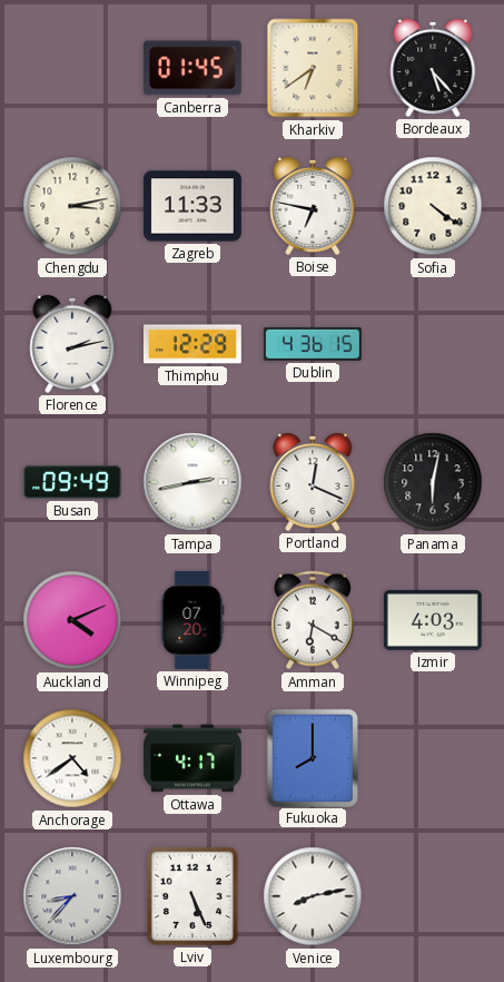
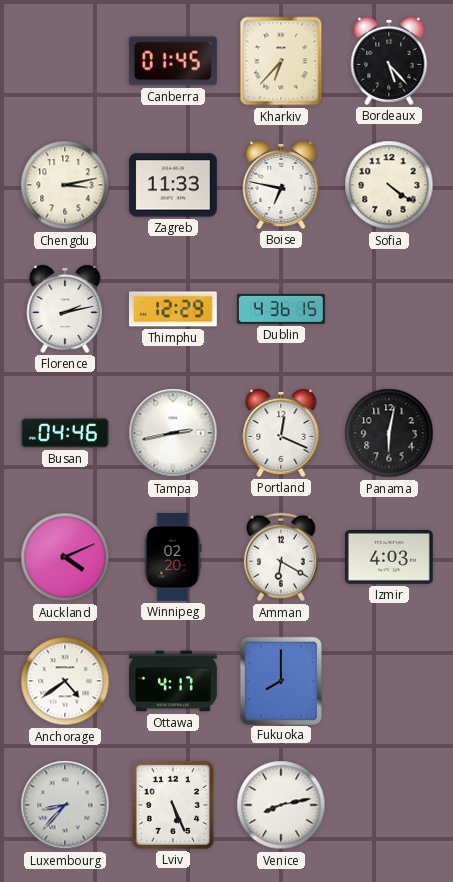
Kharkiv: 6:39 -> 6:37
Busan: 09:49 -> 04:46
Winnipeg: 07:20 -> 02:20
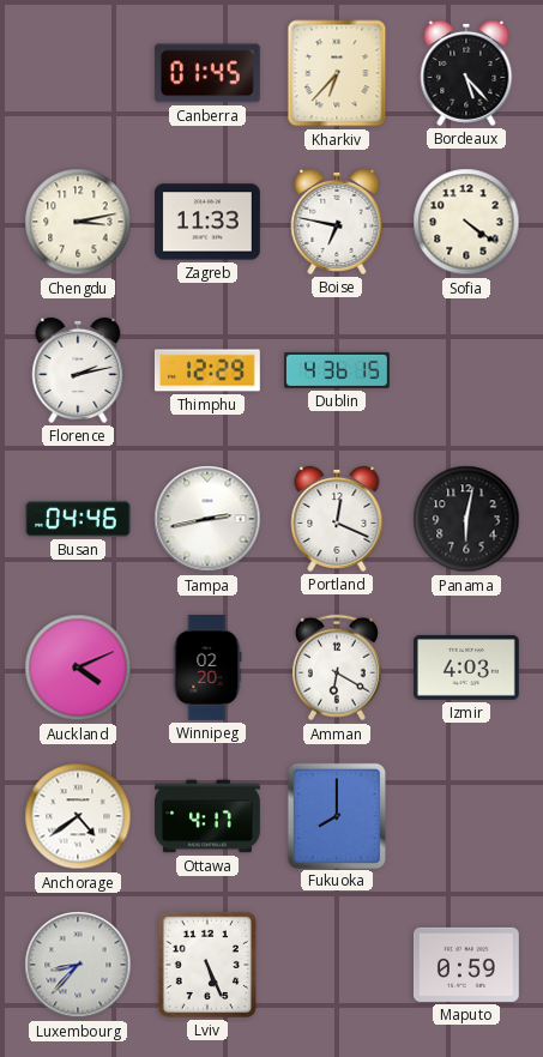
Venice: 8:13 -> none
Maputo: none -> 0:59
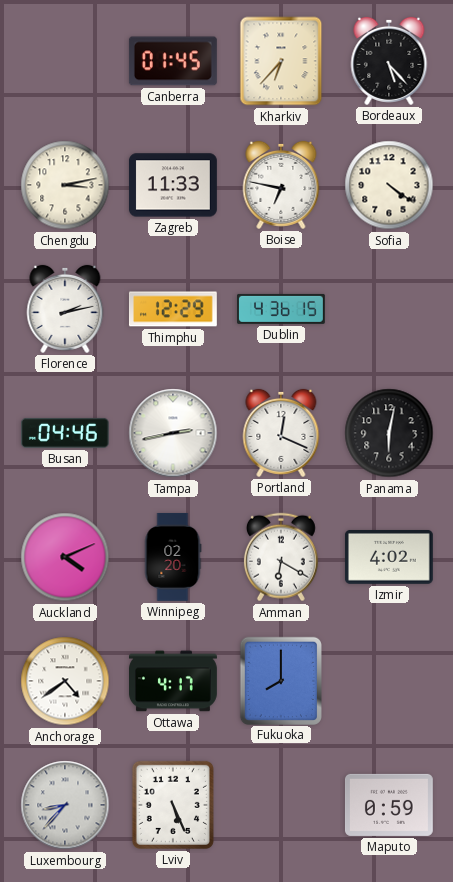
Izmir: 4:03 -> 4:02
